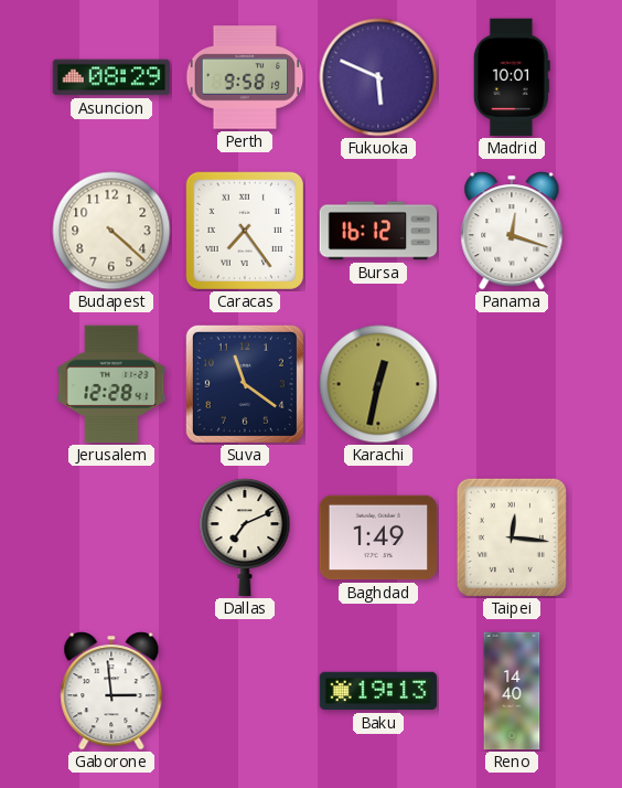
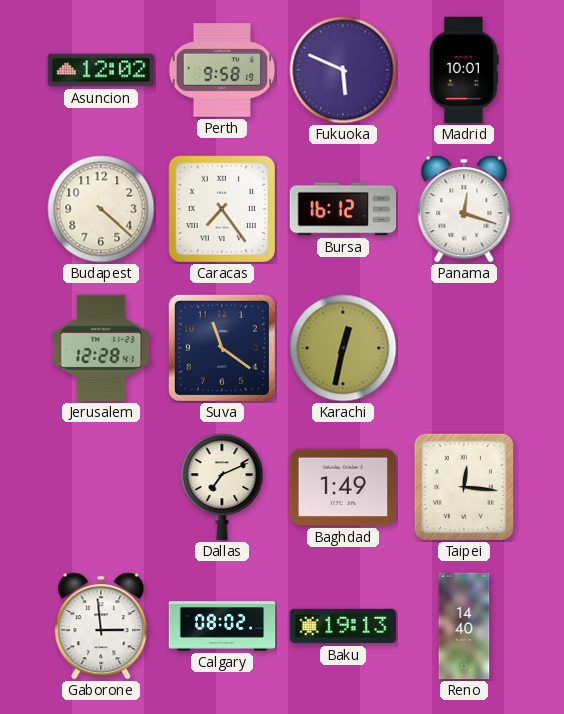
Asuncion: 08:29 -> 12:02
Calgary: none -> 08:02
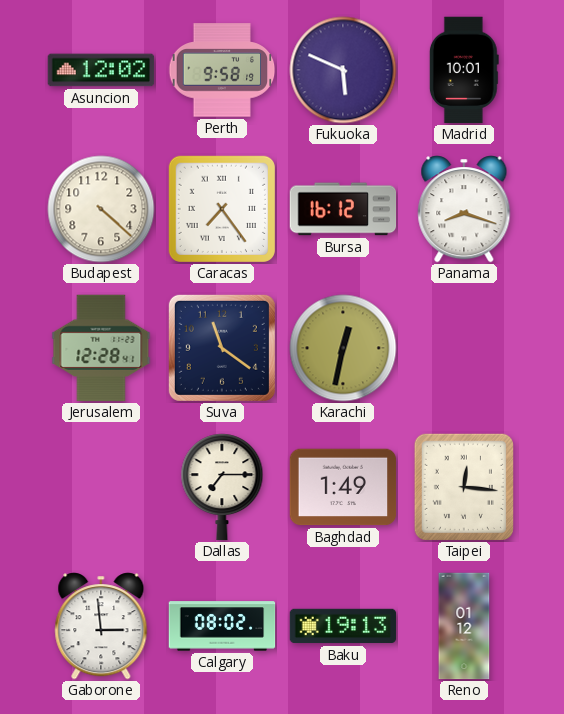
Panama: 12:18 -> 8:18
Dallas: 7:11 -> 7:15
Reno: 14:40 -> 01:12
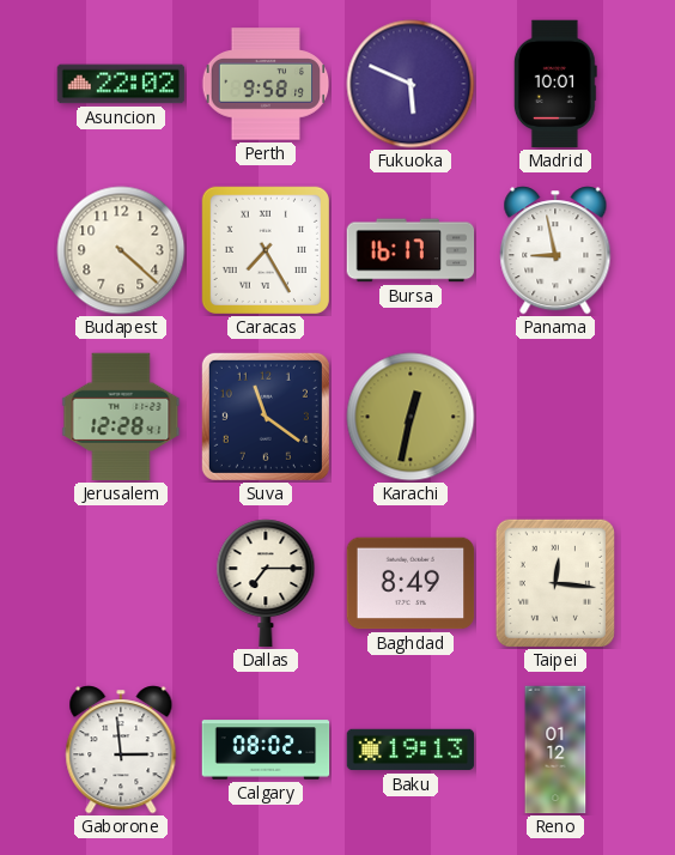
Asuncion: 12:02 -> 22:02
Caracas: 7:24 -> 7:25
Bursa: 16:12 -> 16:17
Panama: 8:18 -> 8:58
Baghdad: 1:49 -> 8:49
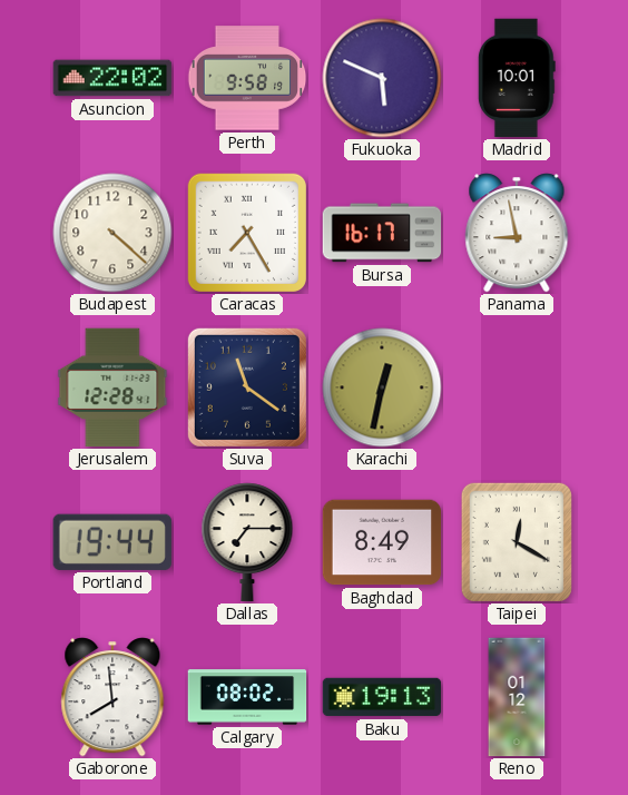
Portland: none -> 19:44
Taipei: 12:16 -> 12:20
Gaborone: 2:59 -> 7:59
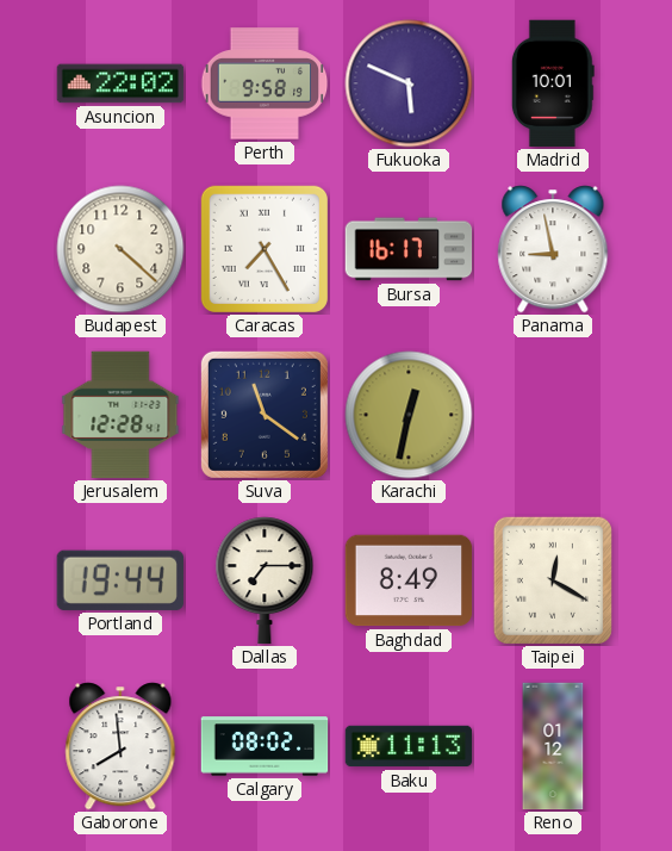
Baku: 19:13 -> 11:13
